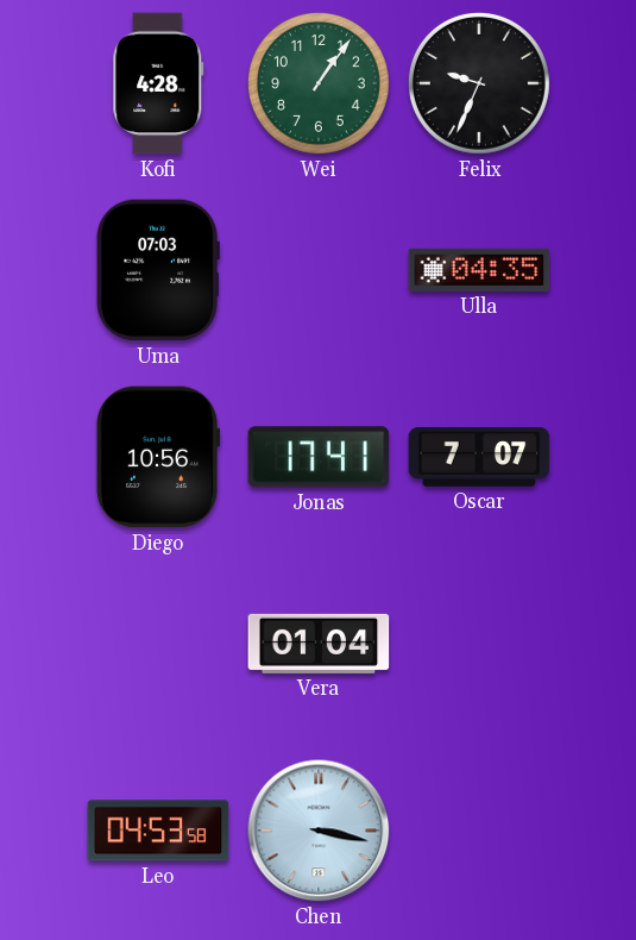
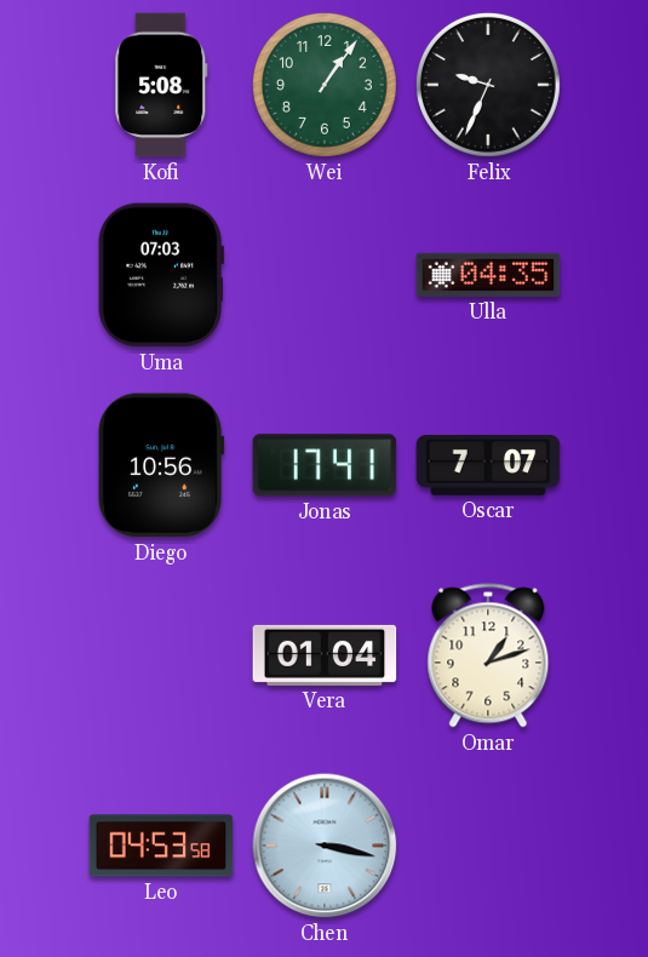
Kofi: 4:28 -> 5:08
Omar: none -> 1:12
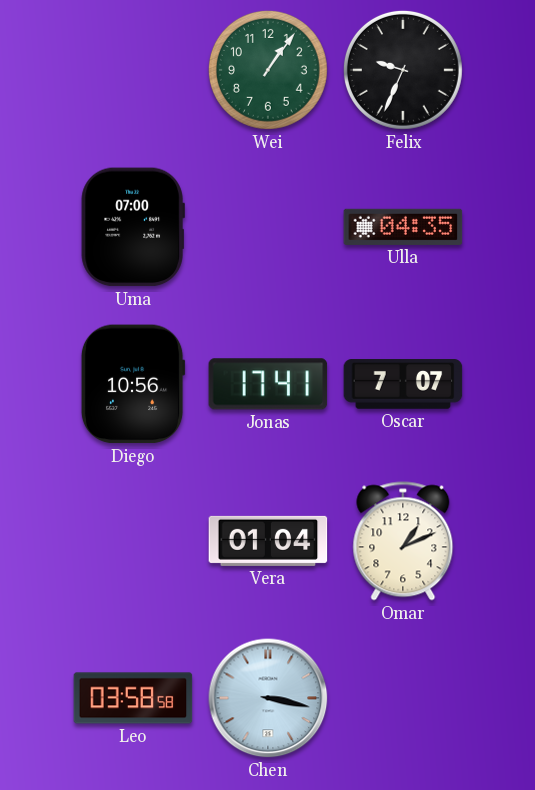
Kofi: 5:08 -> none
Uma: 07:03 -> 07:00
Omar: 1:12 -> 1:11
Leo: 04:53 -> 03:58
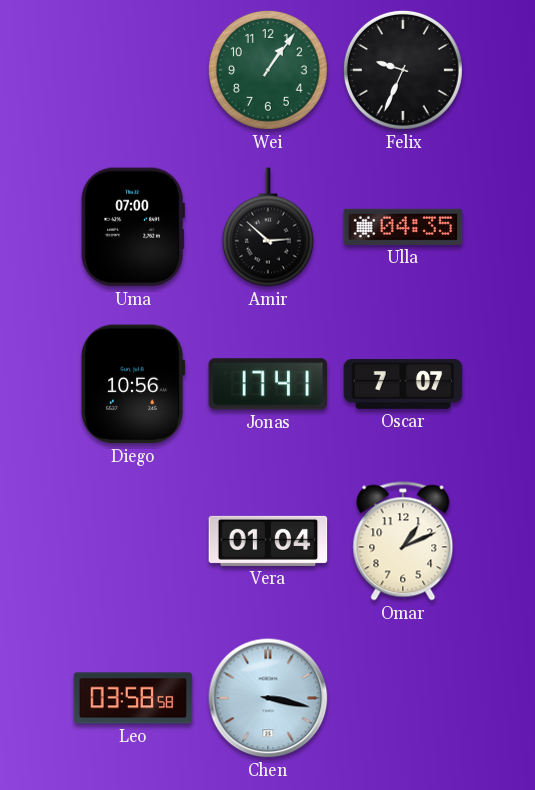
Amir: none -> 2:52
